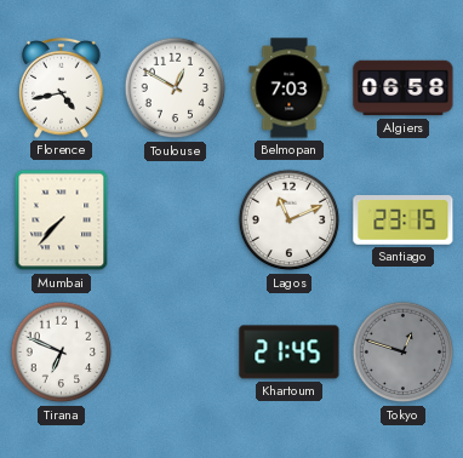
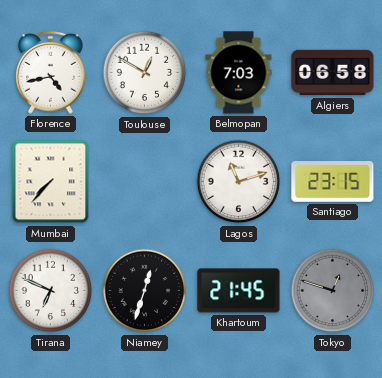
Lagos: 11:11 -> 11:12
Niamey: none -> 12:33
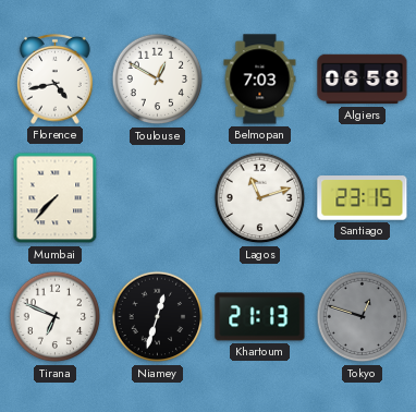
Khartoum: 21:45 -> 21:13
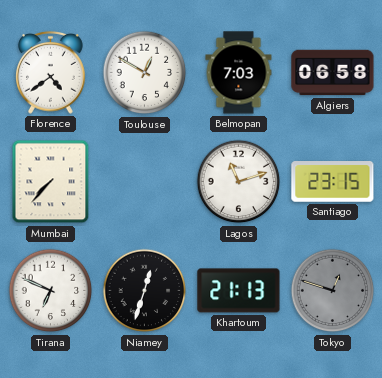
Florence: 4:43 -> 4:39
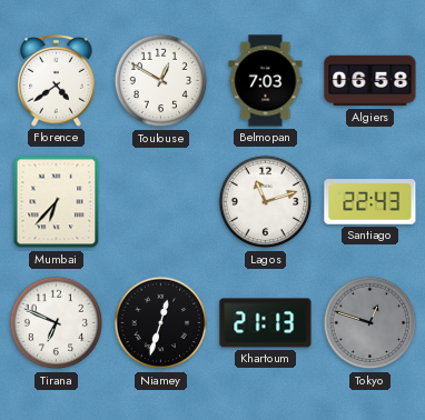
Mumbai: 7:37 -> 6:37
Santiago: 23:15 -> 22:43
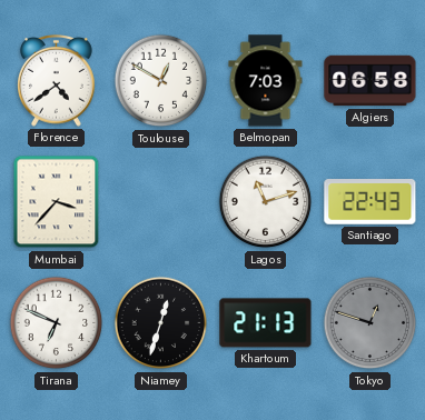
Mumbai: 6:37 -> 3:37
